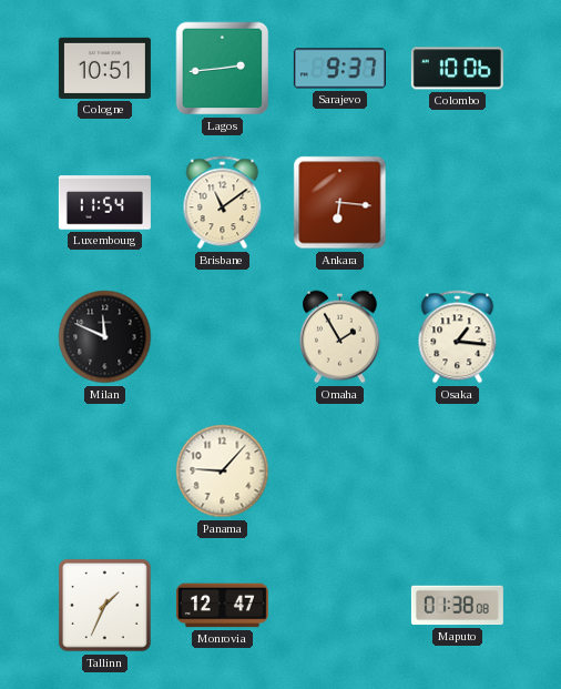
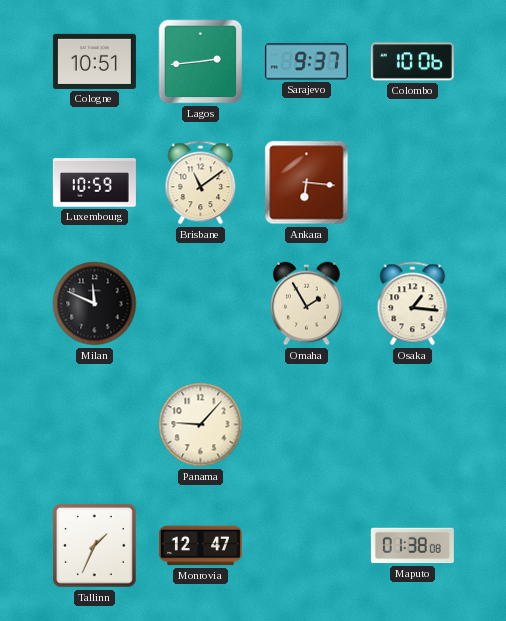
Luxembourg: 11:54 -> 10:59
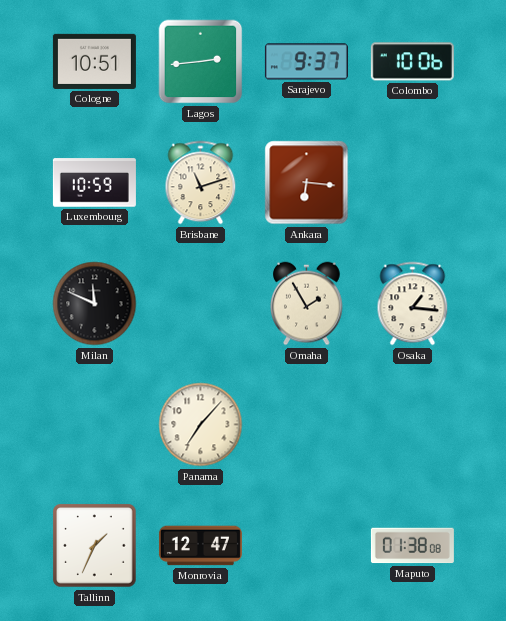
Brisbane: 11:09 -> 11:12
Panama: 9:07 -> 7:07
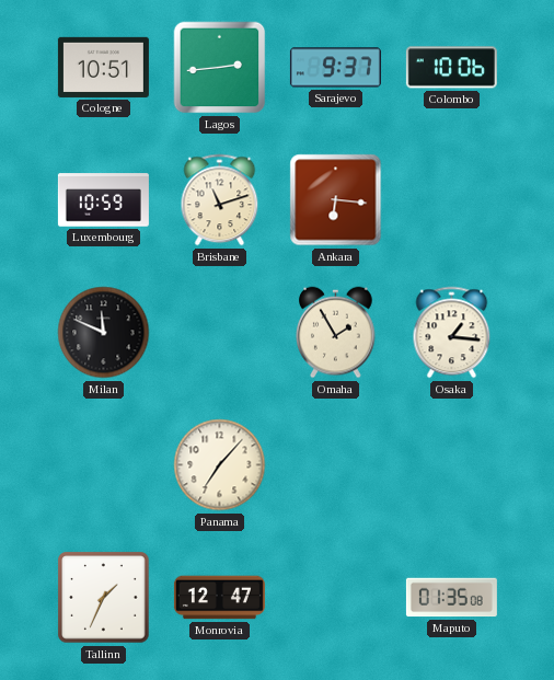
Maputo: 01:38 -> 01:35
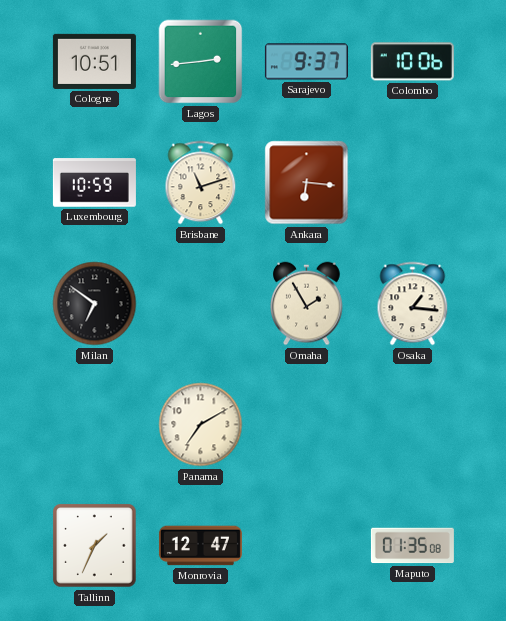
Milan: 11:49 -> 6:51
Panama: 7:07 -> 7:10
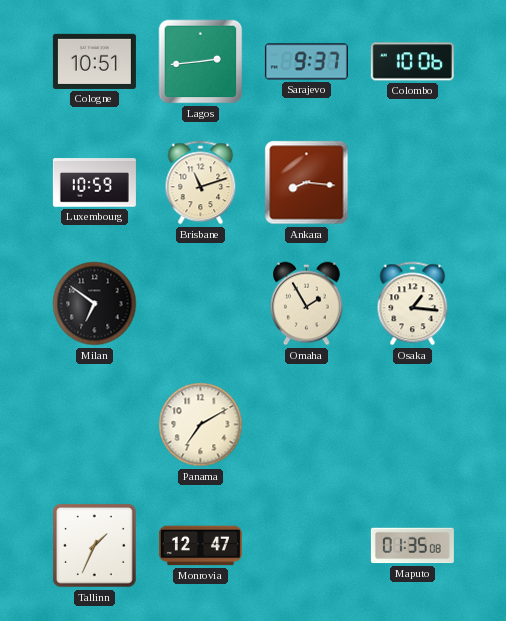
Ankara: 6:16 -> 8:16
